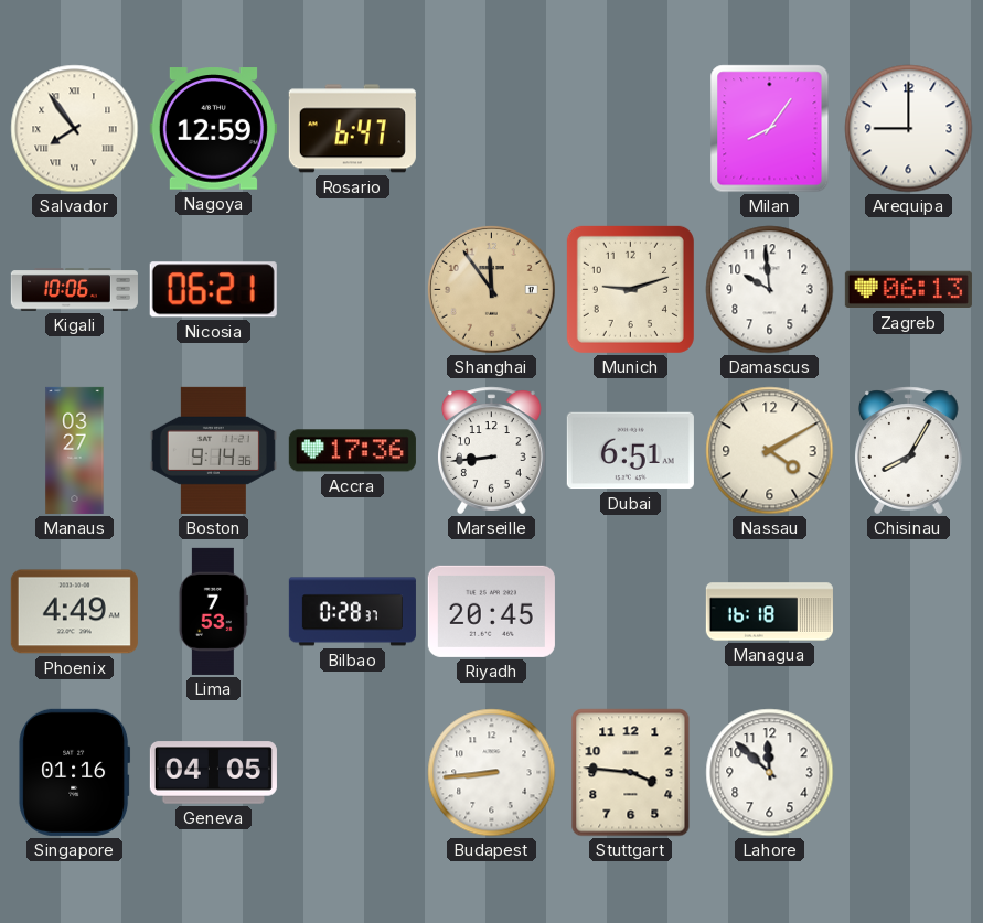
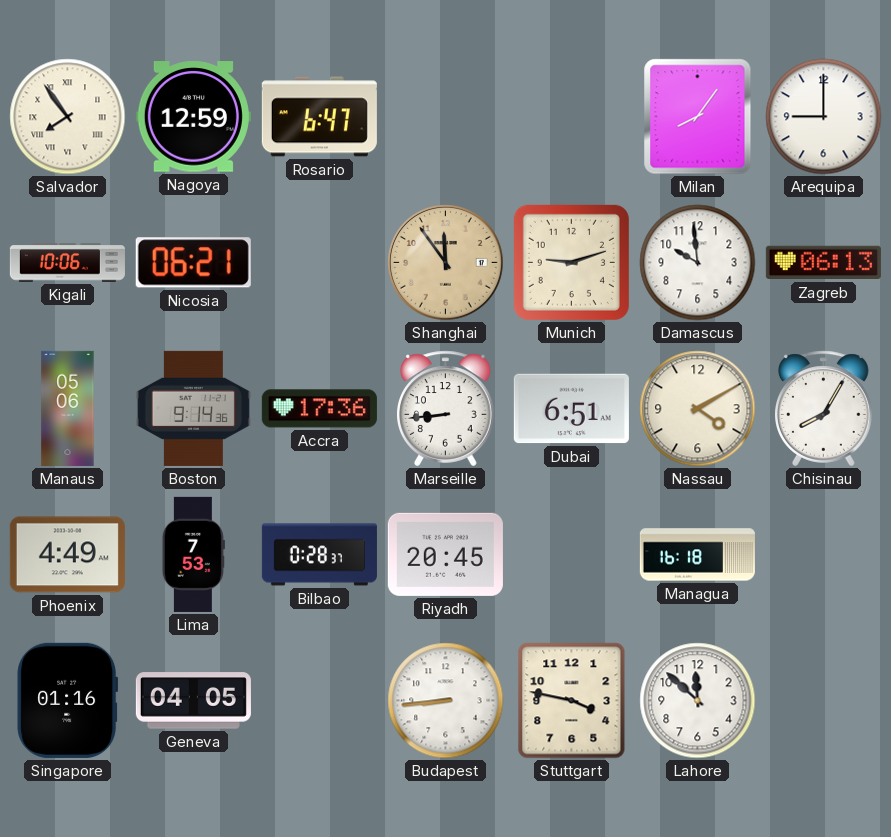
Manaus: 03:27 -> 05:06
Stuttgart: 3:46 -> 3:47
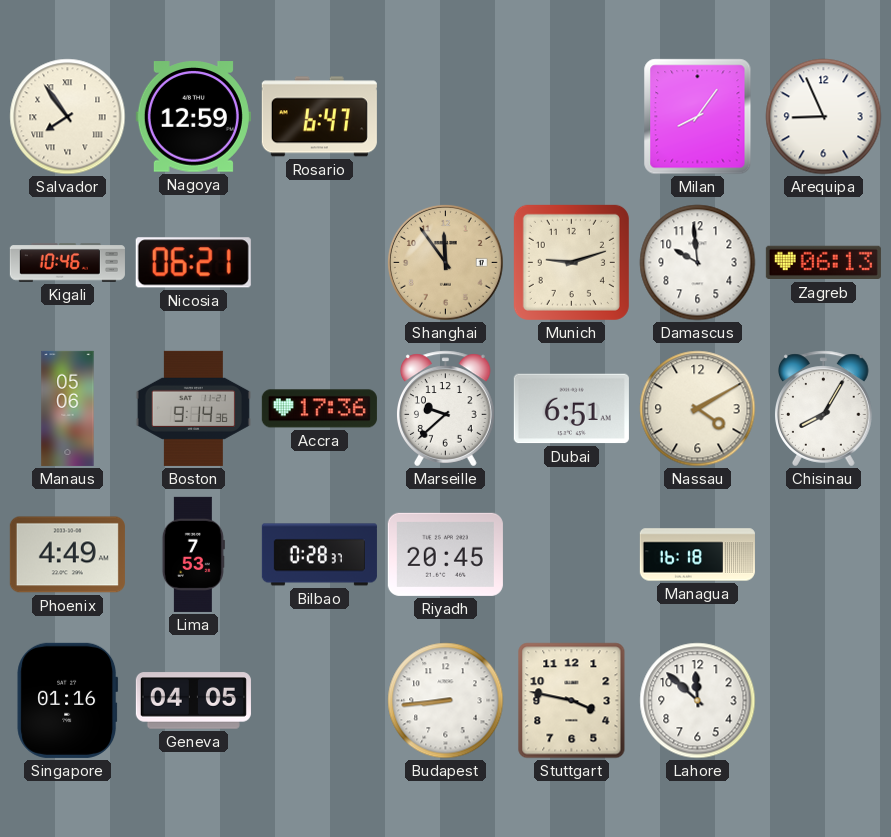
Arequipa: 9:00 -> 8:56
Kigali: 10:06 -> 10:46
Marseille: 8:44 -> 9:38
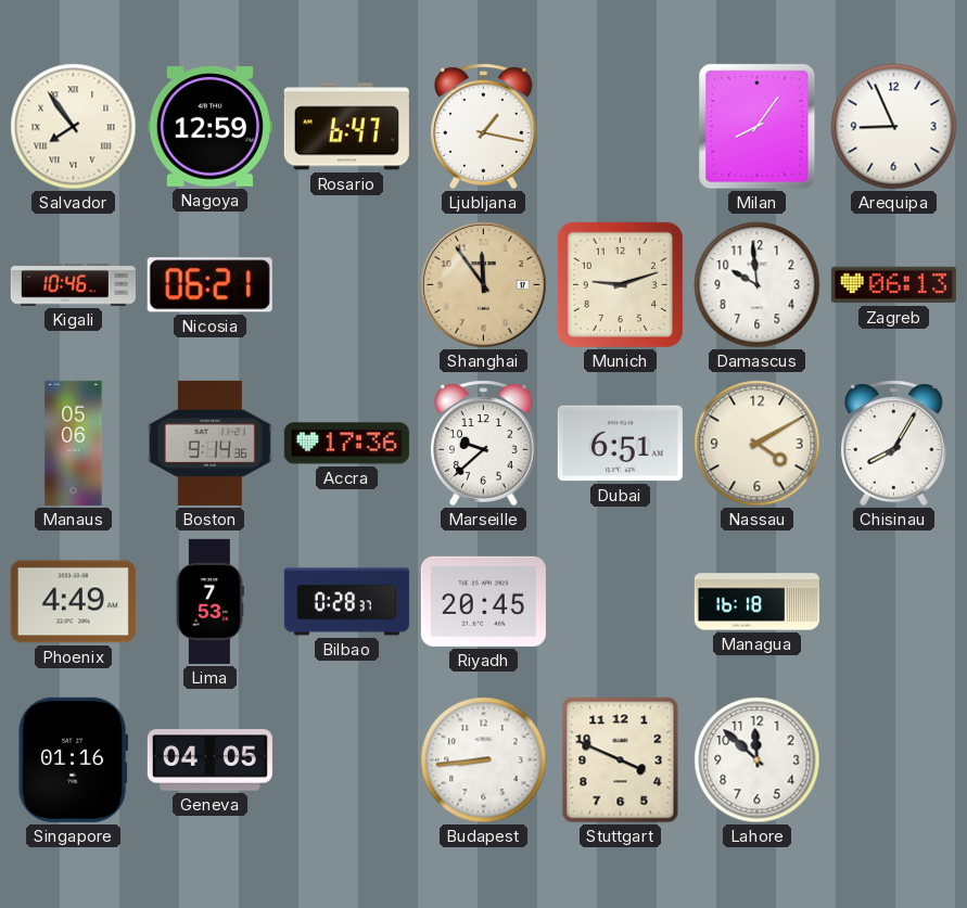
Ljubljana: none -> 1:17
Stuttgart: 3:47 -> 3:49
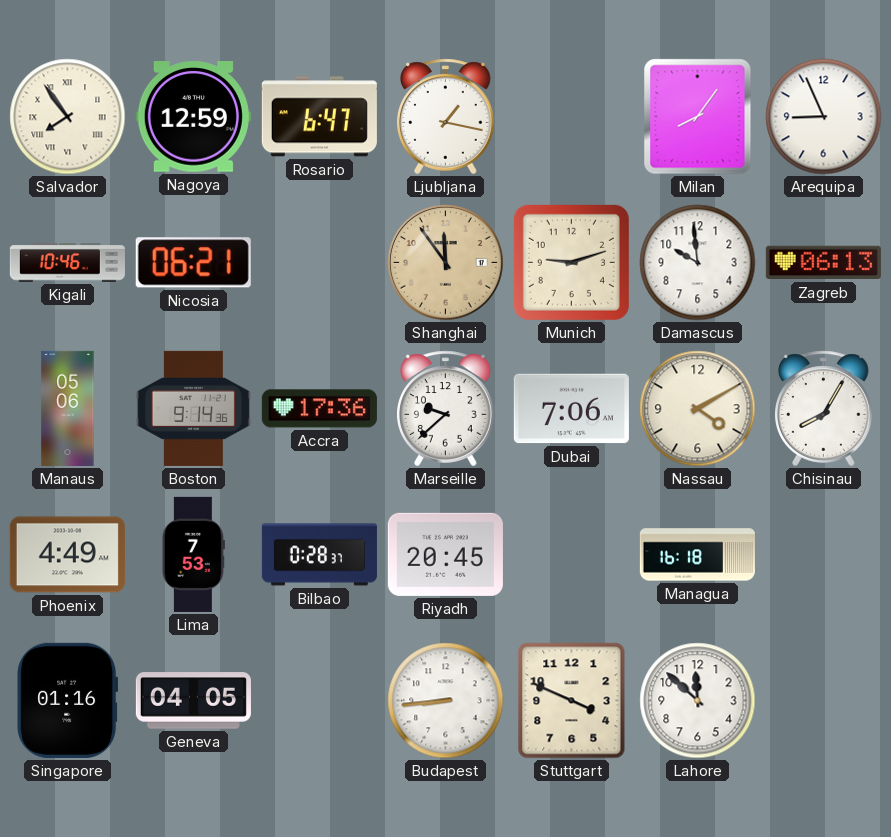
Dubai: 6:51 -> 7:06
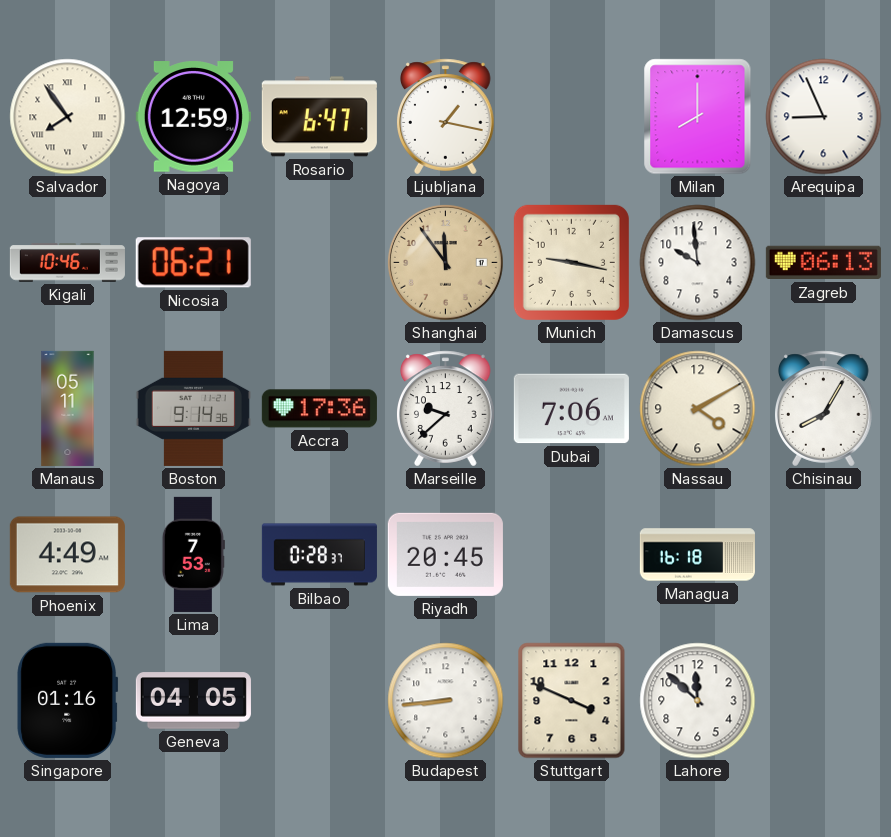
Milan: 8:06 -> 8:00
Munich: 9:12 -> 9:17
Manaus: 05:06 -> 05:11
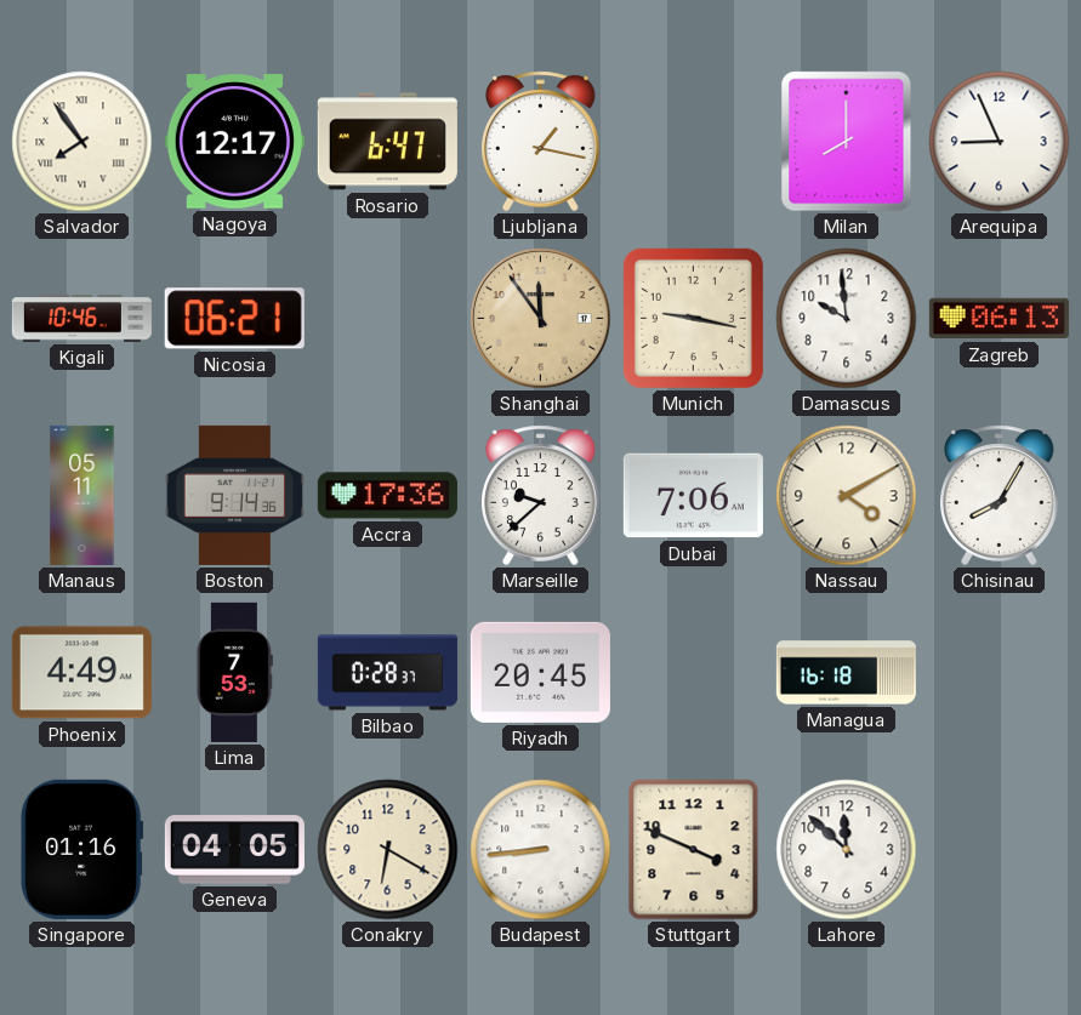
Nagoya: 12:59 -> 12:17
Conakry: none -> 6:20
